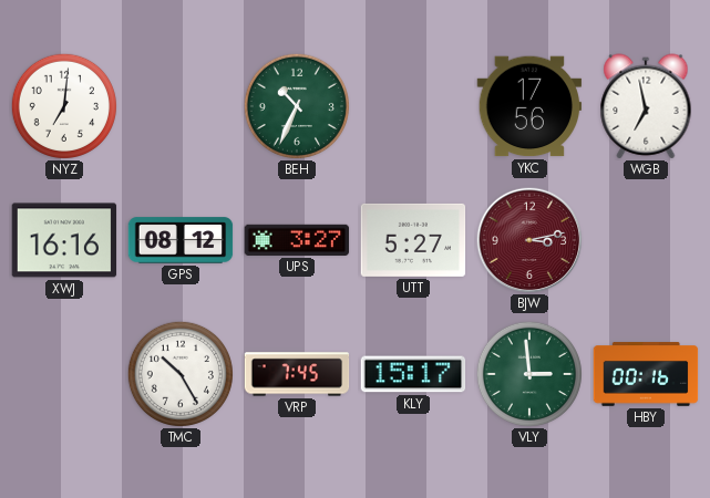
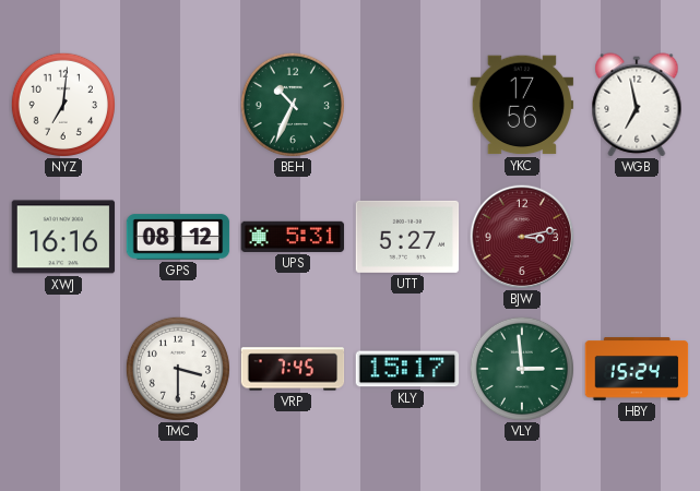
UPS: 3:27 -> 5:31
TMC: 10:25 -> 3:30
HBY: 00:16 -> 15:24
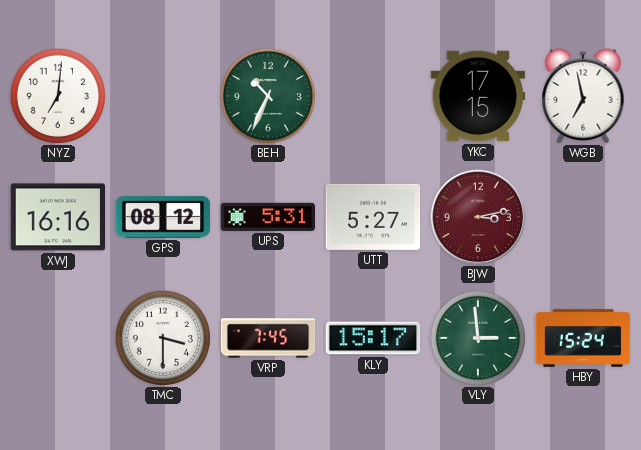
YKC: 17:56 -> 17:15
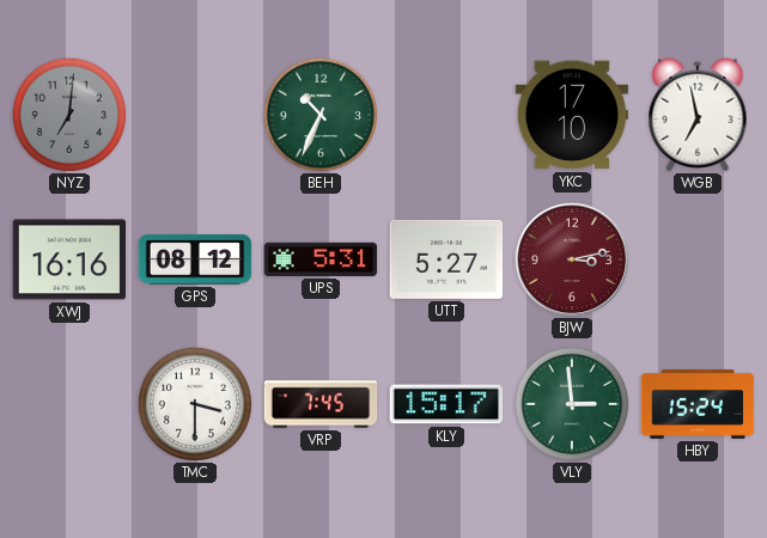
NYZ dial: white -> grey
YKC: 17:15 -> 17:10
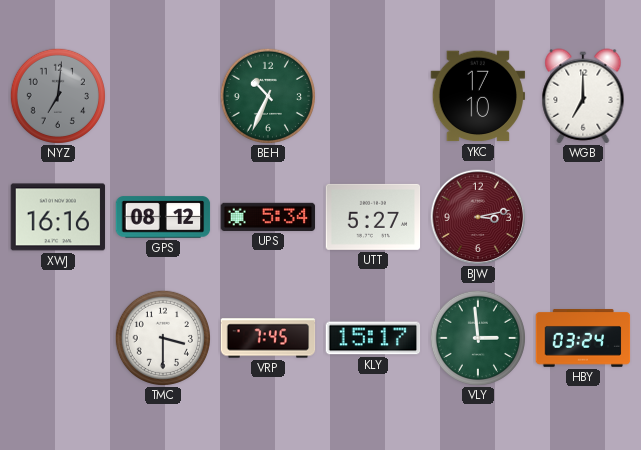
WGB: 6:58 -> 7:00
UPS: 5:31 -> 5:34
HBY: 15:24 -> 03:24
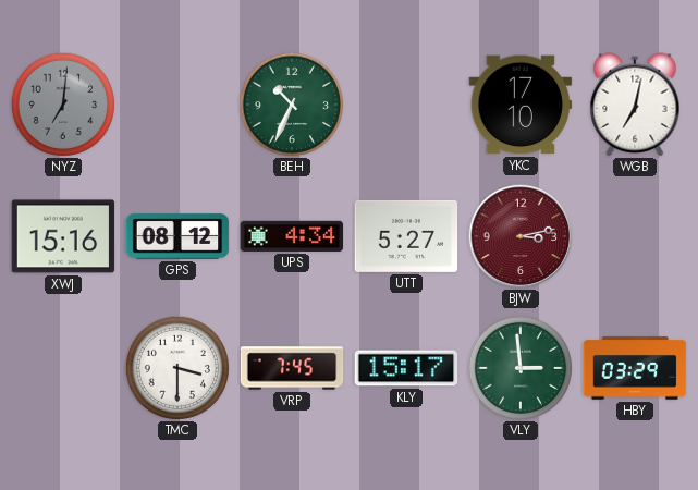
WGB: 7:00 -> 7:02
XWJ: 16:16 -> 15:16
UPS: 5:34 -> 4:34
HBY: 03:24 -> 03:29
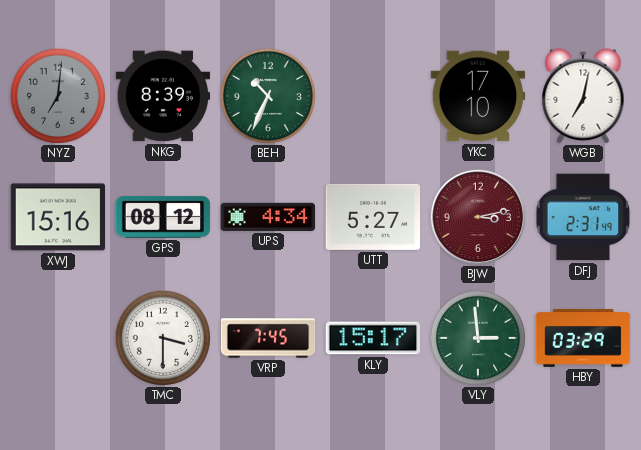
NKG: none -> 8:39
DFJ: none -> 2:31
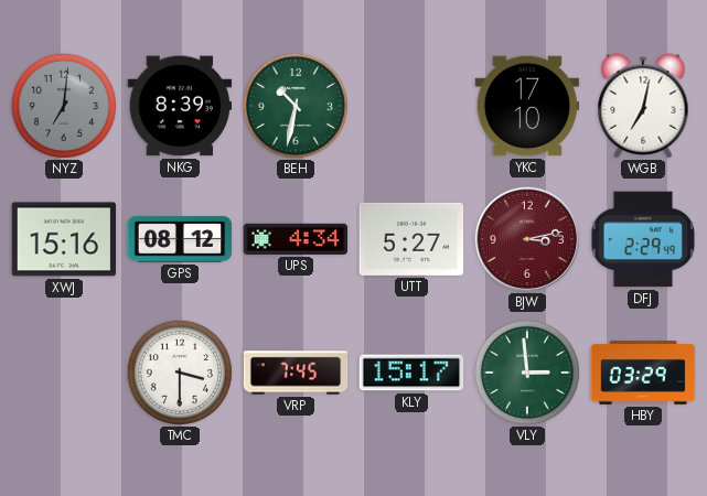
BEH: 10:34 -> 10:32
DFJ: 2:31 -> 2:29
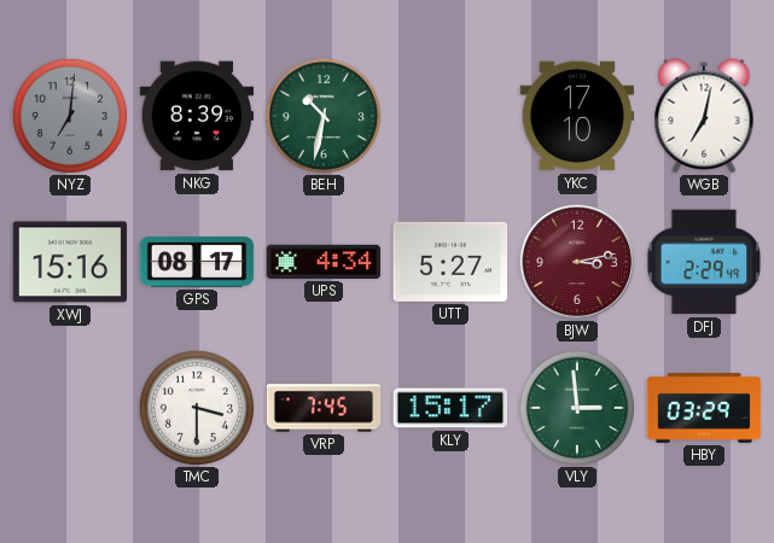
GPS: 08:12 -> 08:17
